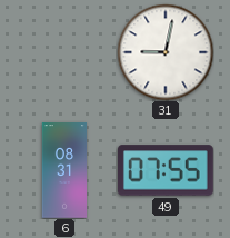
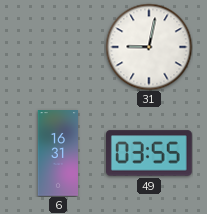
6: 08:31 -> 16:31
49: 07:55 -> 03:55
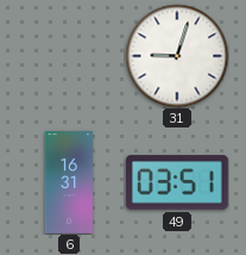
31: 9:02 -> 9:03
49: 03:55 -> 03:51
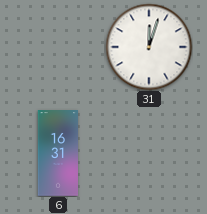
31: 9:03 -> 12:03
49: 03:51 -> none
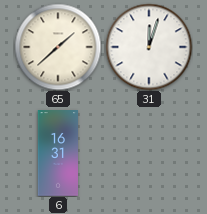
65: none -> 1:38
